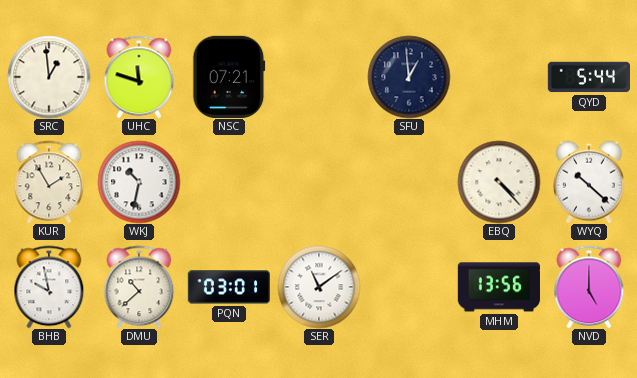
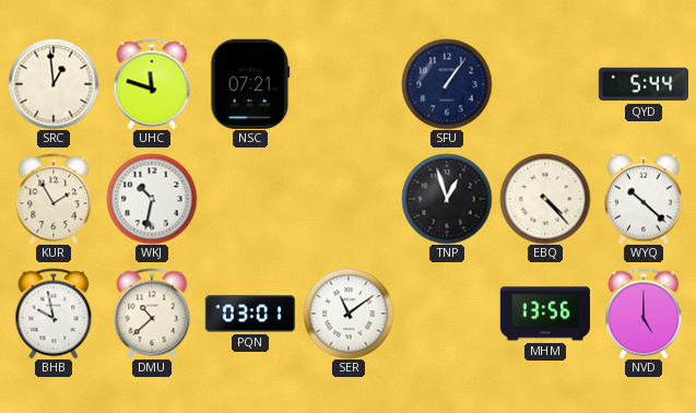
SFU: 12:59 -> 1:06
TNP: none -> 12:57
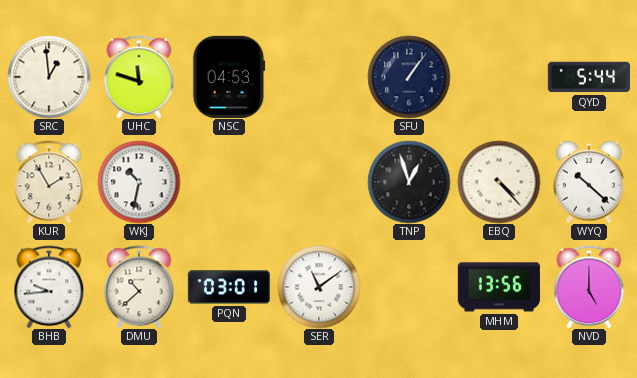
NSC: 07:21 -> 04:53
BHB: 9:58 -> 9:44
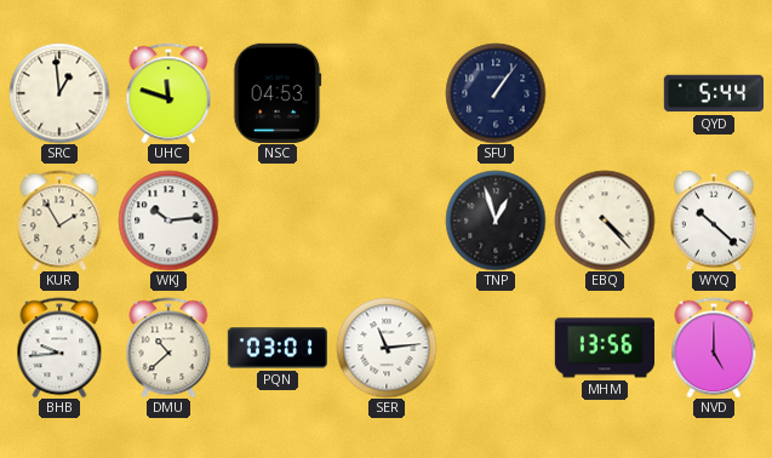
WKJ: 10:32 -> 10:14
SER: 11:09 -> 11:14
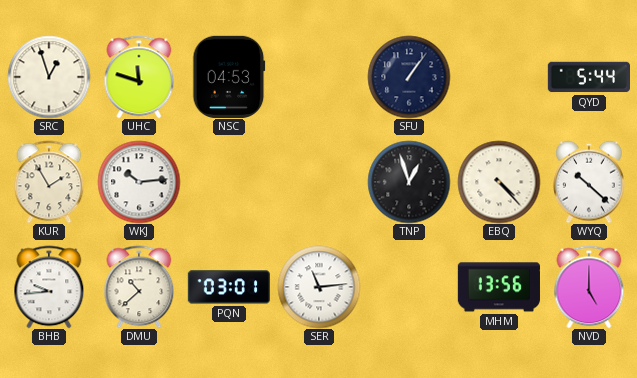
SRC: 12:59 -> 12:57
